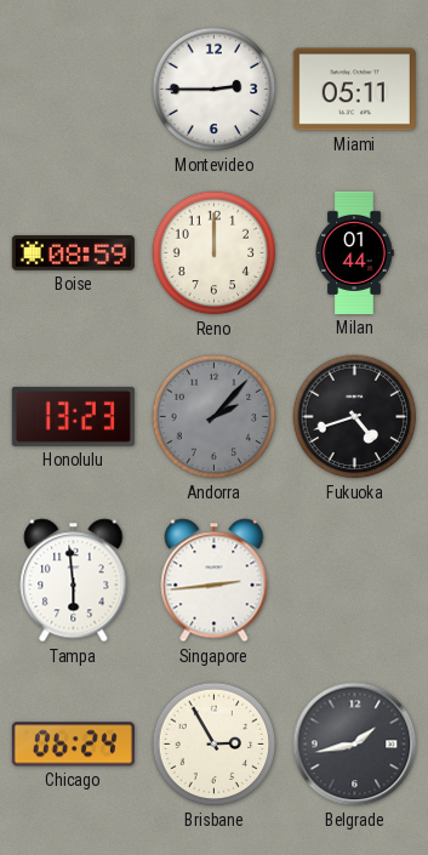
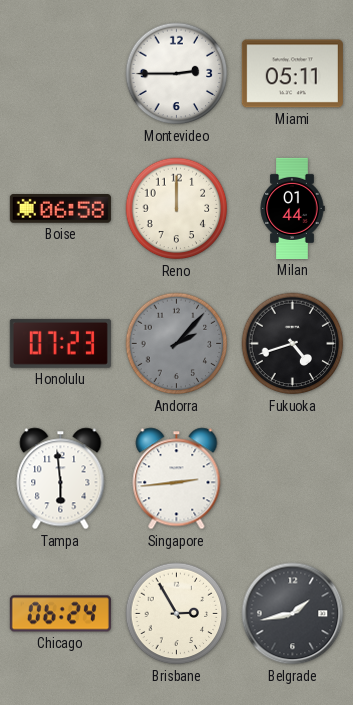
Boise: 08:59 -> 06:58
Honolulu: 13:23 -> 07:23
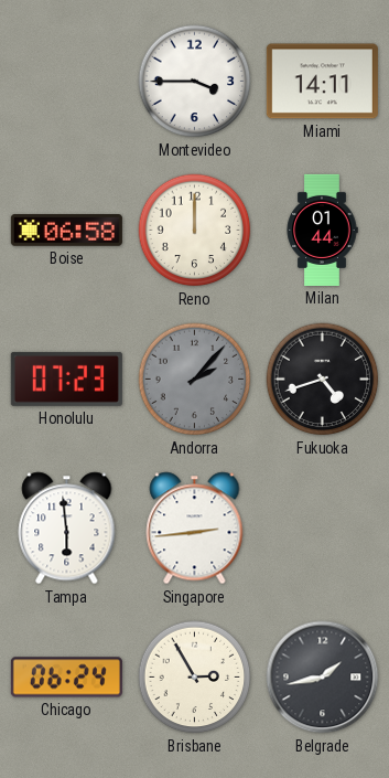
Montevideo: 2:45 -> 3:45
Miami: 05:11 -> 14:11
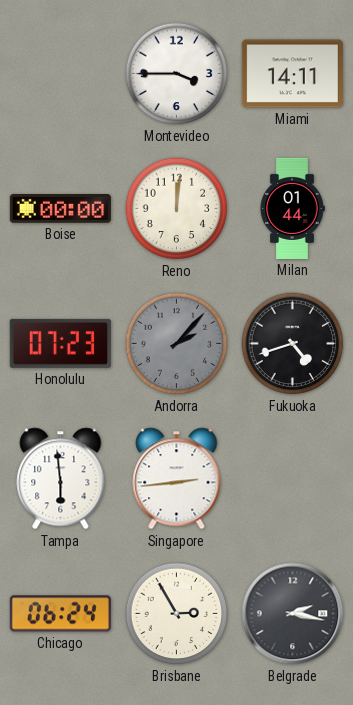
Boise: 06:58 -> 00:00
Reno: 12:00 -> 12:01
Belgrade: 1:43 -> 2:17
